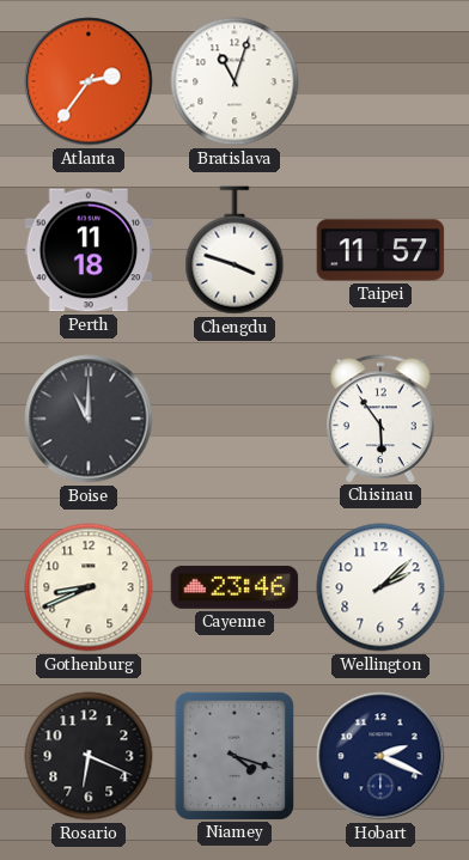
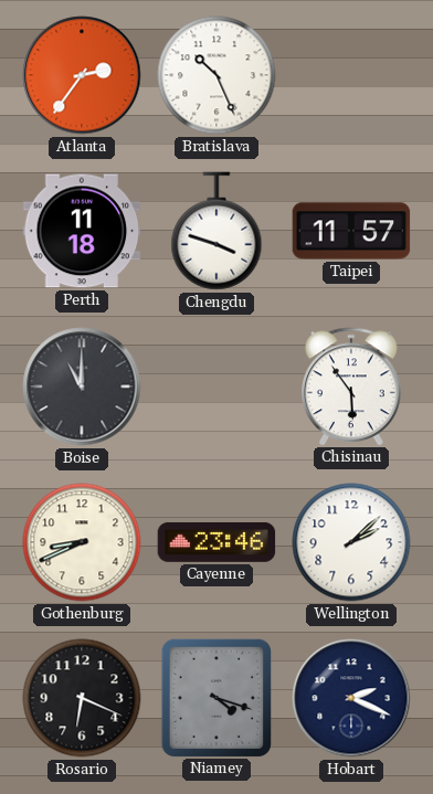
Bratislava: 11:03 -> 10:26
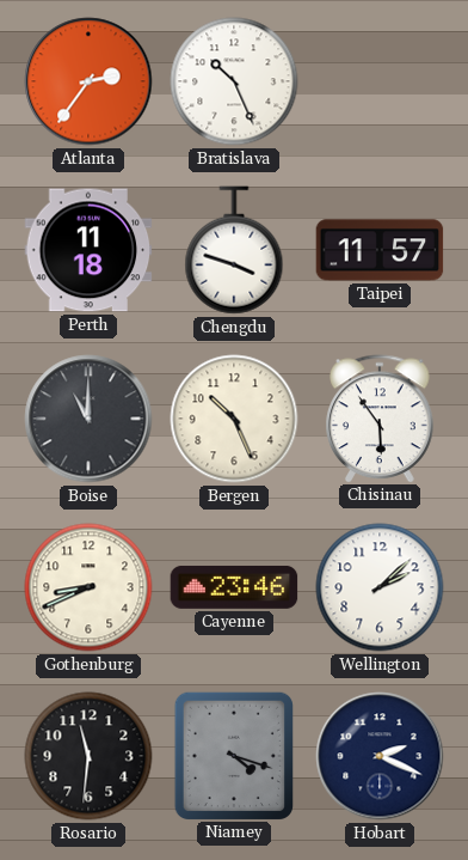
Bergen: none -> 10:26
Rosario: 6:19 -> 11:31
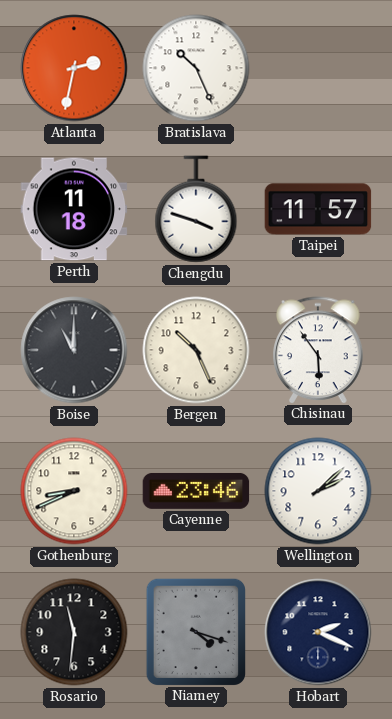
Atlanta: 2:36 -> 2:32
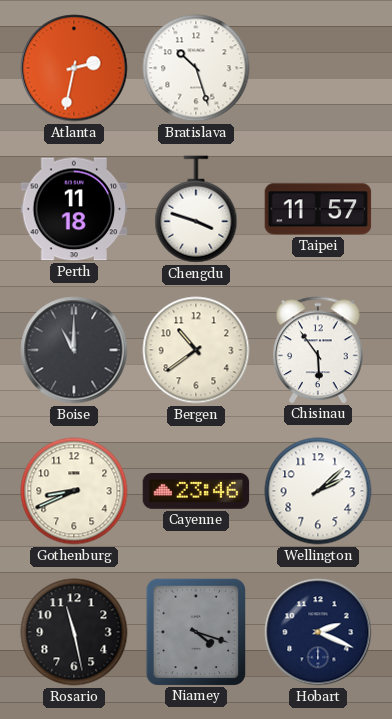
Bratislava: 10:26 -> 10:27
Bergen: 10:26 -> 10:39
Rosario: 11:31 -> 11:28
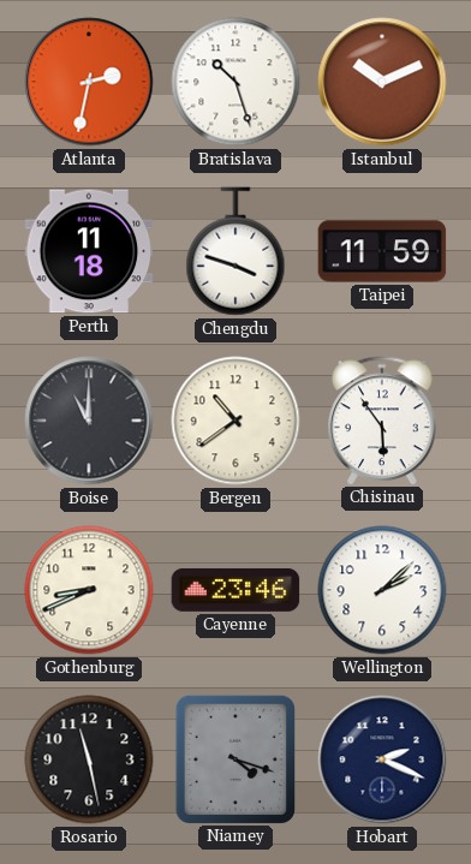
Istanbul: none -> 10:11
Taipei: 11:57 -> 11:59
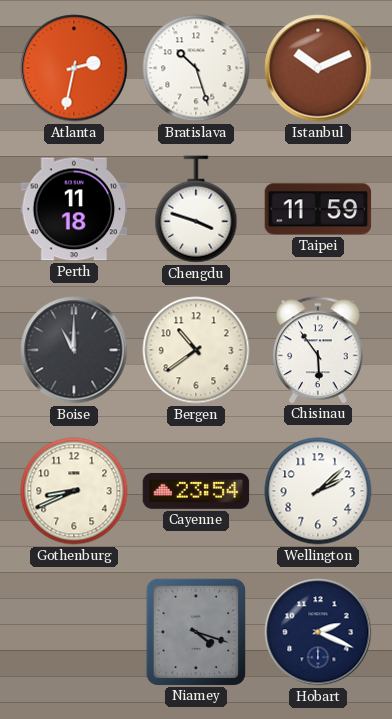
Cayenne: 23:46 -> 23:54
Rosario: 11:28 -> none
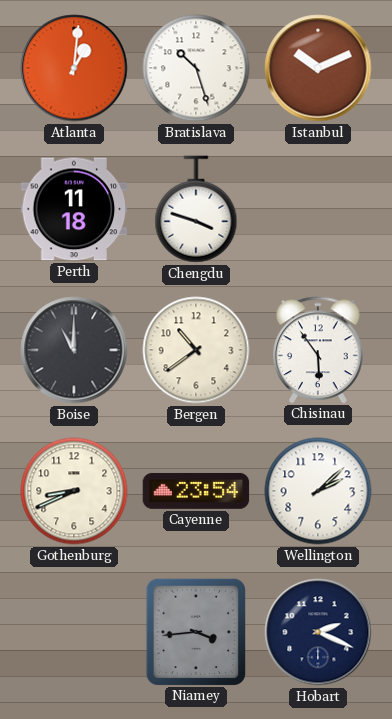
Atlanta: 2:32 -> 1:01
Taipei: 11:59 -> none
Niamey: 4:18 -> 3:44
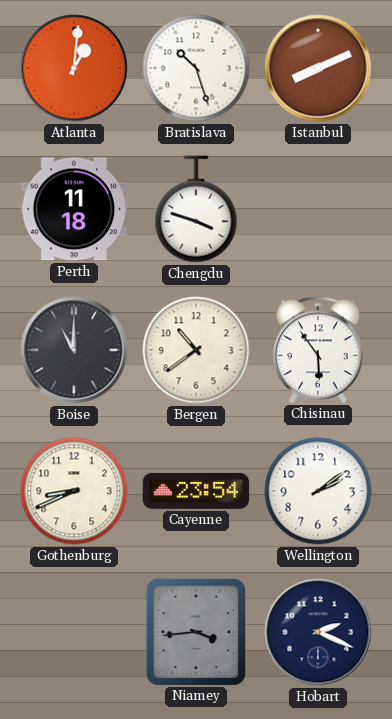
Istanbul: 10:11 -> 8:11
Wellington: 2:08 -> 2:09
